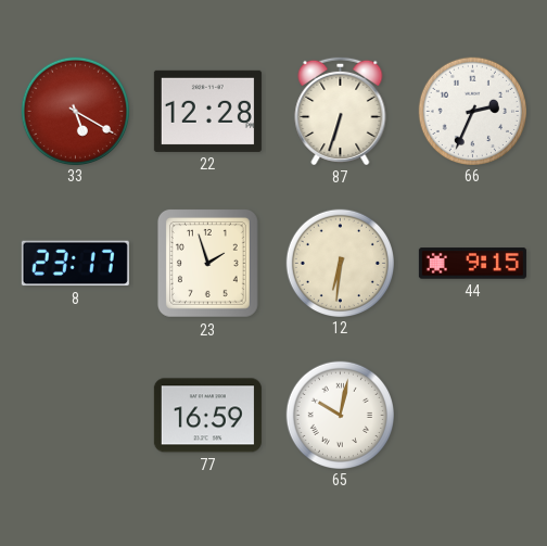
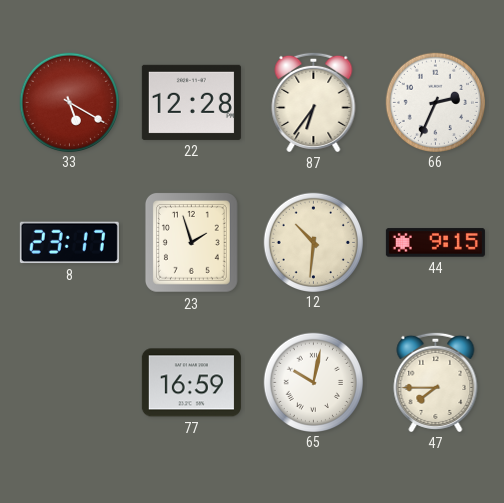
87: 6:33 -> 6:36
12: 6:31 -> 10:31
47: none -> 7:45
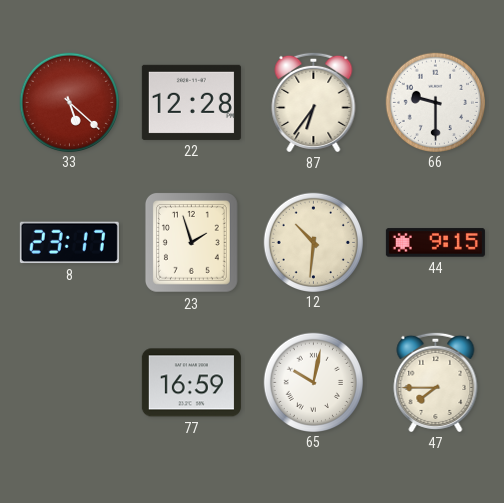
33: 5:20 -> 5:22
66: 2:34 -> 9:30
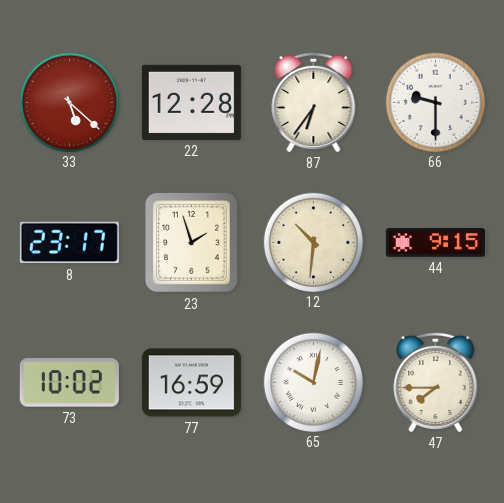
73: none -> 10:02
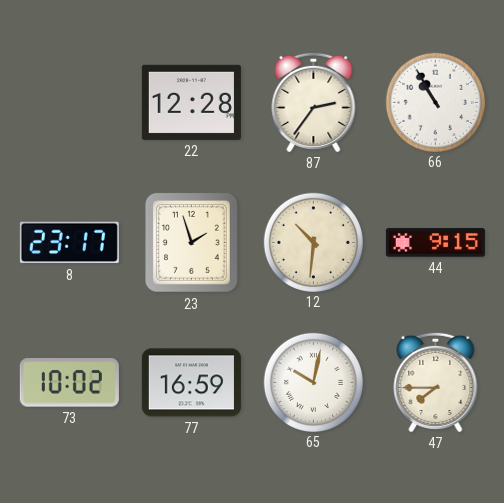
33: 5:22 -> none
87: 6:36 -> 2:36
66: 9:30 -> 10:55
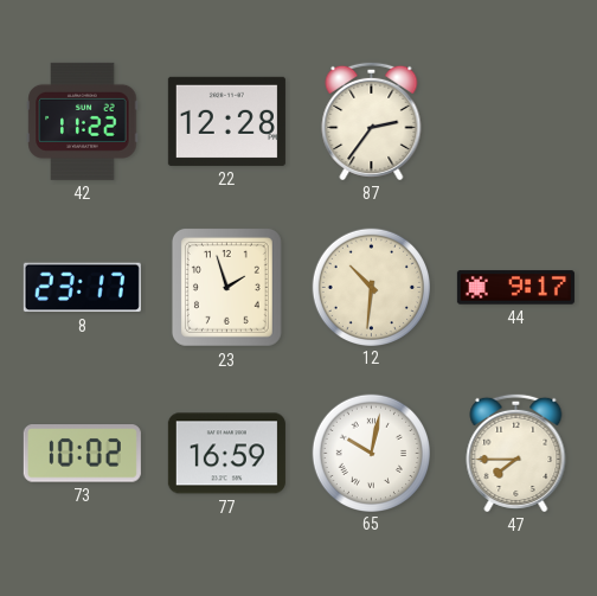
42: none -> 11:22
66: 10:55 -> none
44: 9:15 -> 9:17
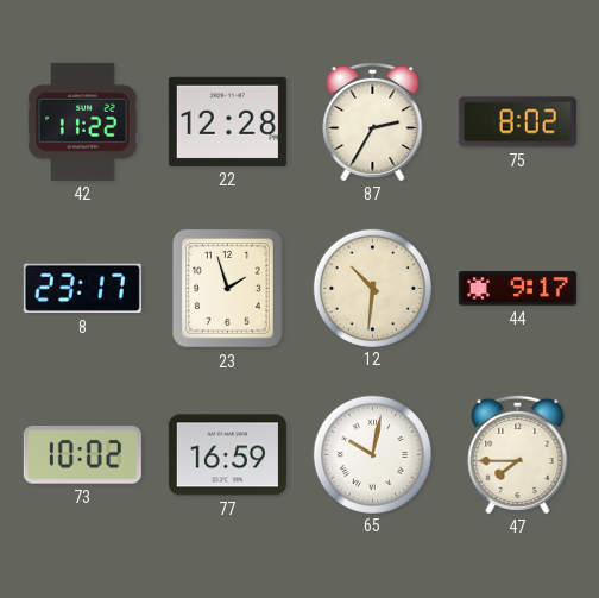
87: 2:36 -> 2:35
75: none -> 8:02
